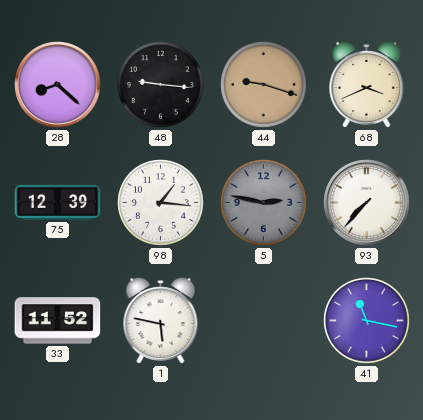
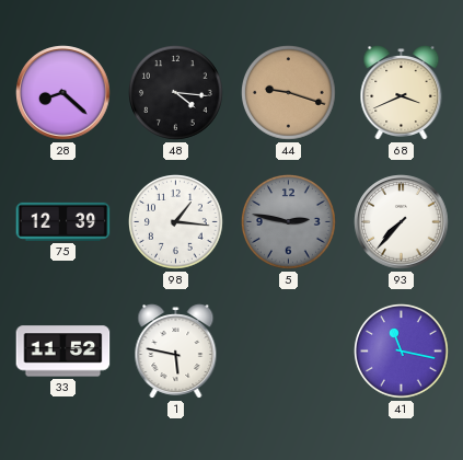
48: 9:16 -> 4:16
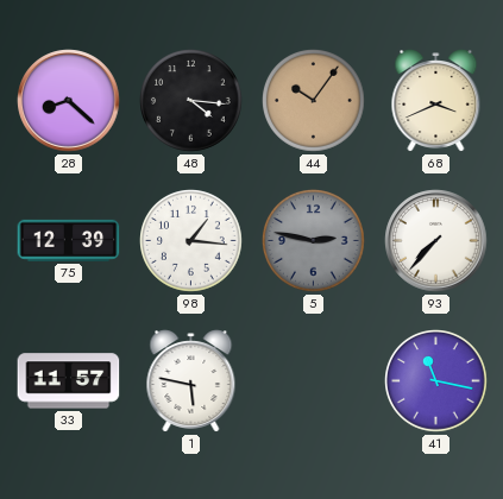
44: 9:18 -> 10:06
33: 11:52 -> 11:57
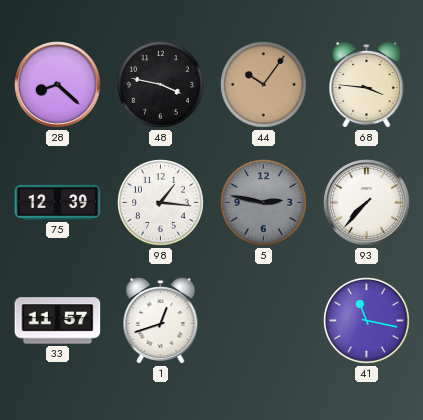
48: 4:16 -> 3:47
68: 3:41 -> 3:46
1: 5:47 -> 12:42
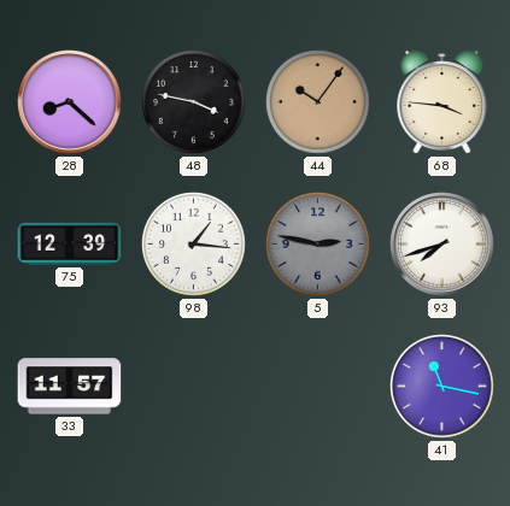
93: 7:37 -> 7:42
1: 12:42 -> none
